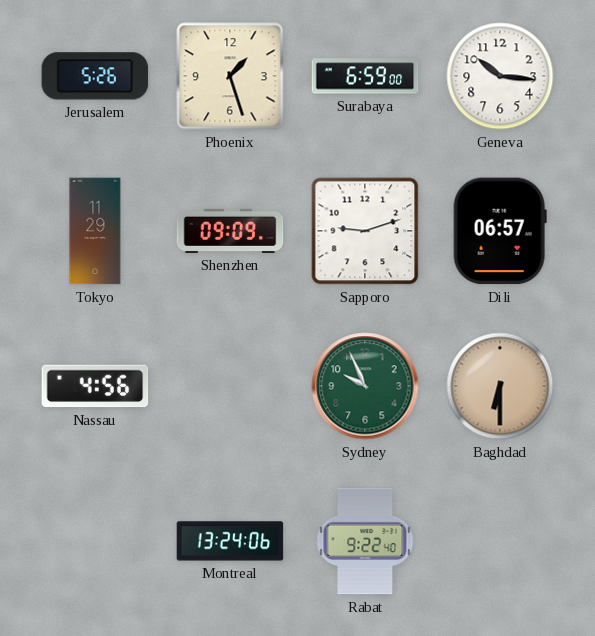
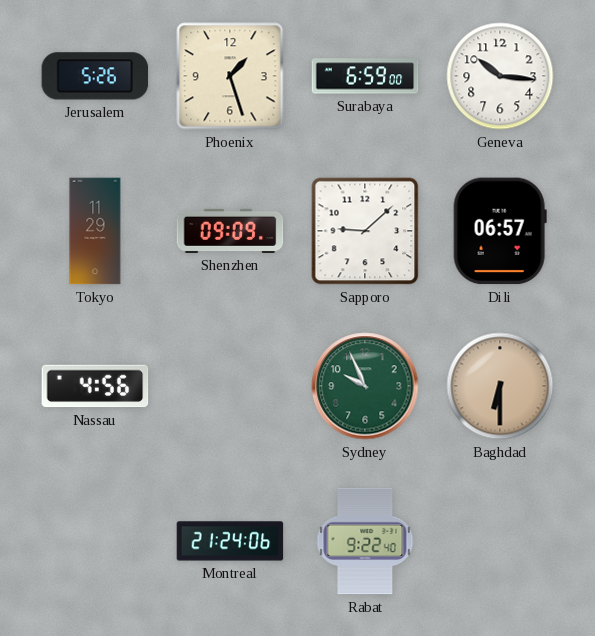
Sapporo: 9:12 -> 9:08
Montreal: 13:24 -> 21:24
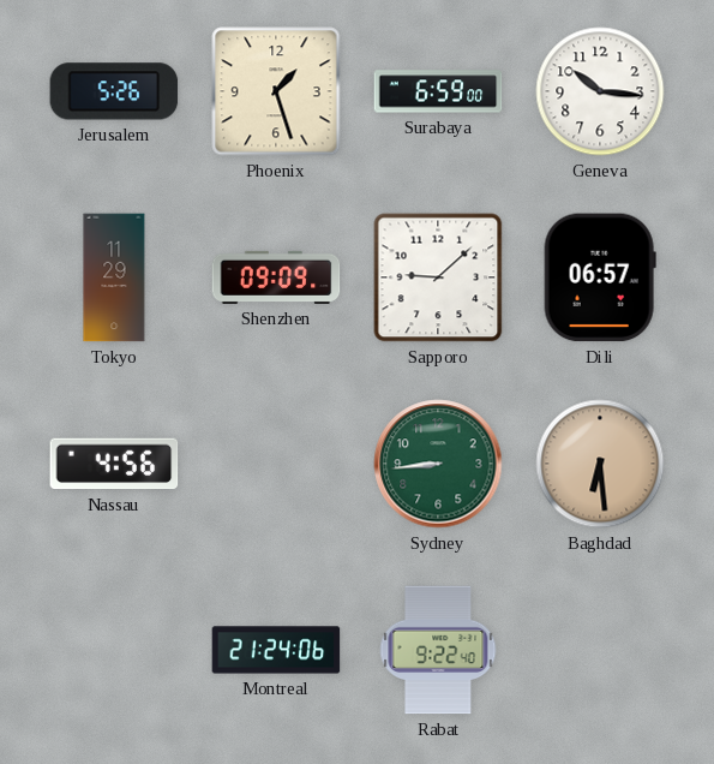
Sydney: 9:56 -> 8:44
Baghdad: 6:30 -> 6:29
